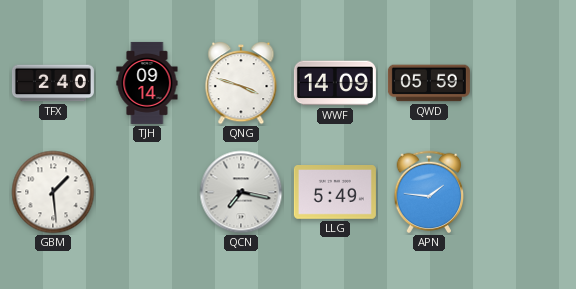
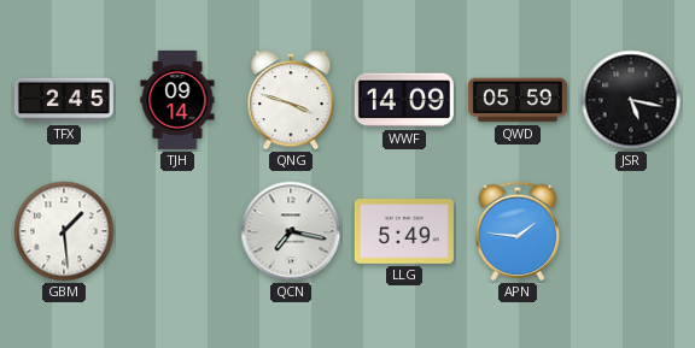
TFX: 2:40 -> 2:45
JSR: none -> 5:17
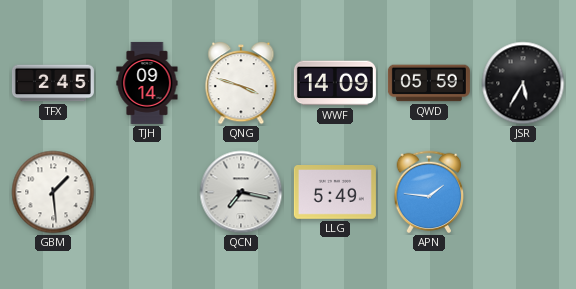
JSR: 5:17 -> 5:35
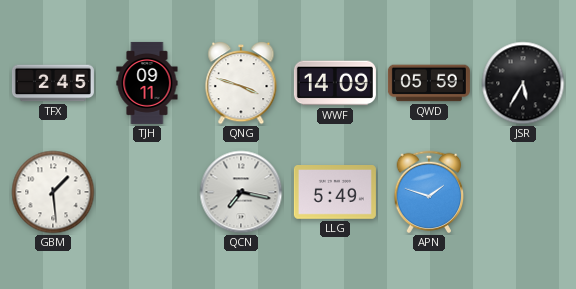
TJH: 09:14 -> 09:11
APN: 1:46 -> 1:48
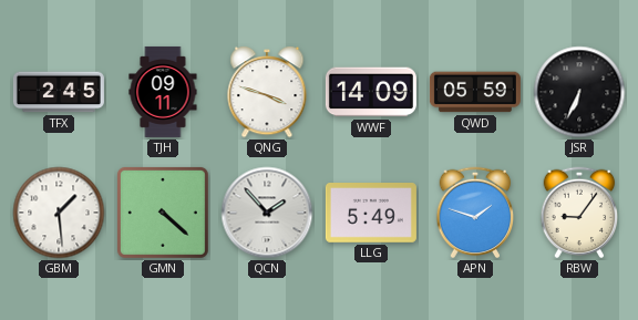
JSR: 5:35 -> 6:34
GMN: none -> 4:22
QCN: 7:17 -> 1:53
RBW: none -> 9:06
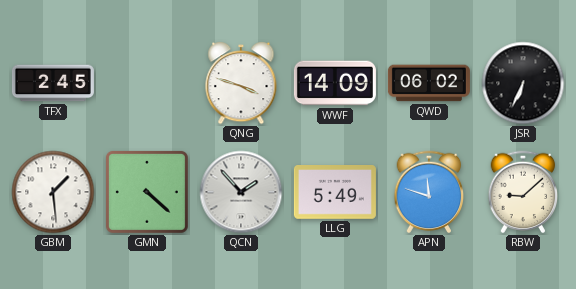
TJH: 09:11 -> none
QWD: 05:59 -> 06:02
APN: 1:48 -> 11:48
RBW: 9:06 -> 9:08
